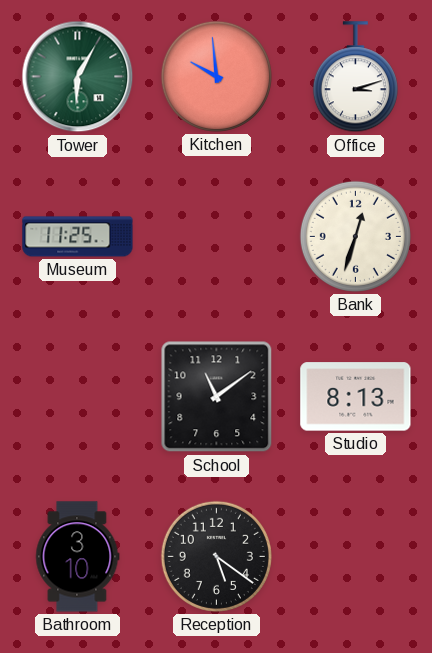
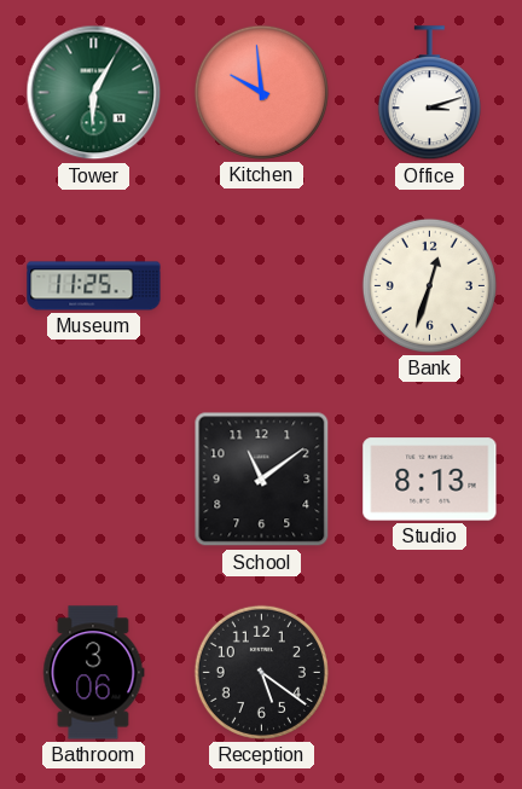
Bathroom: 3:10 -> 3:06
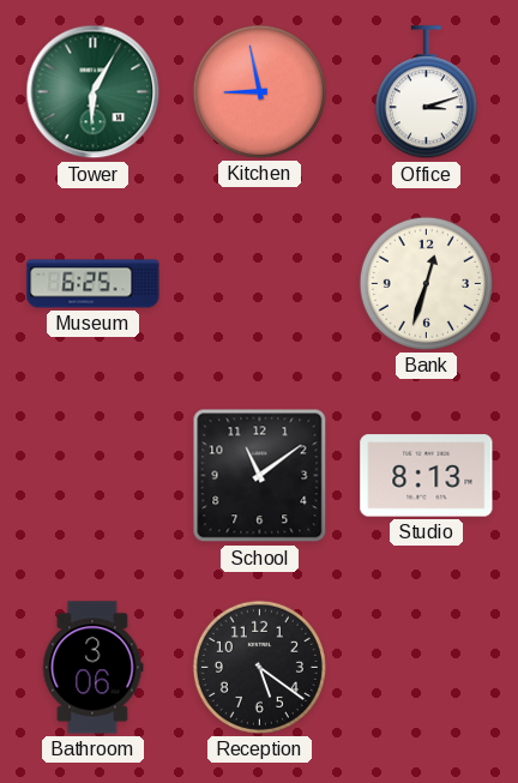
Kitchen: 9:59 -> 8:58
Museum: 11:25 -> 6:25
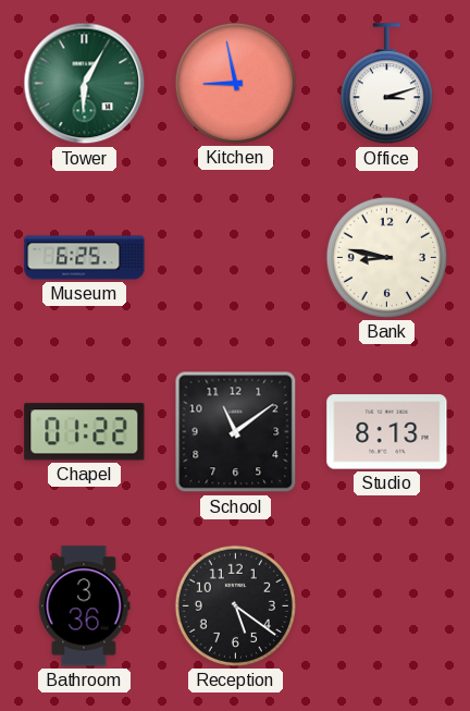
Bank: 12:33 -> 8:47
Chapel: none -> 01:22
Bathroom: 3:06 -> 3:36
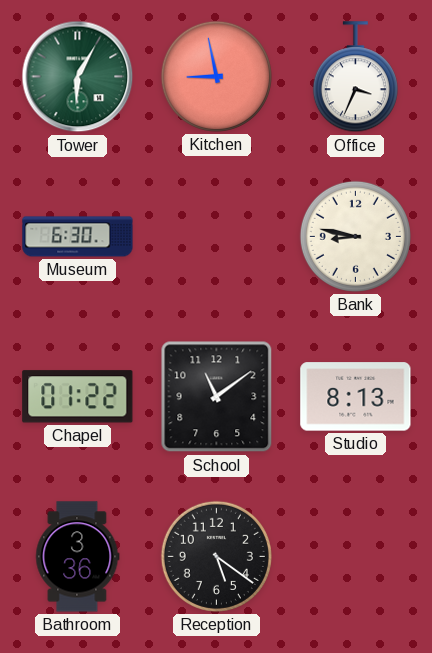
Office: 3:12 -> 3:34
Museum: 6:25 -> 6:30
